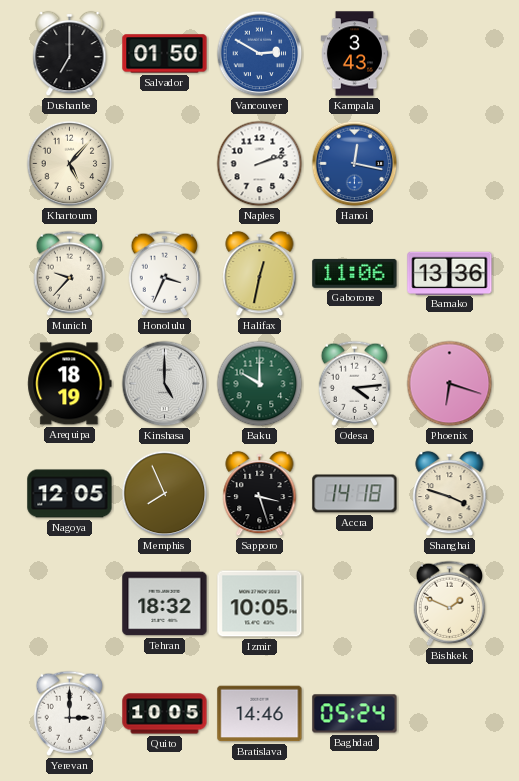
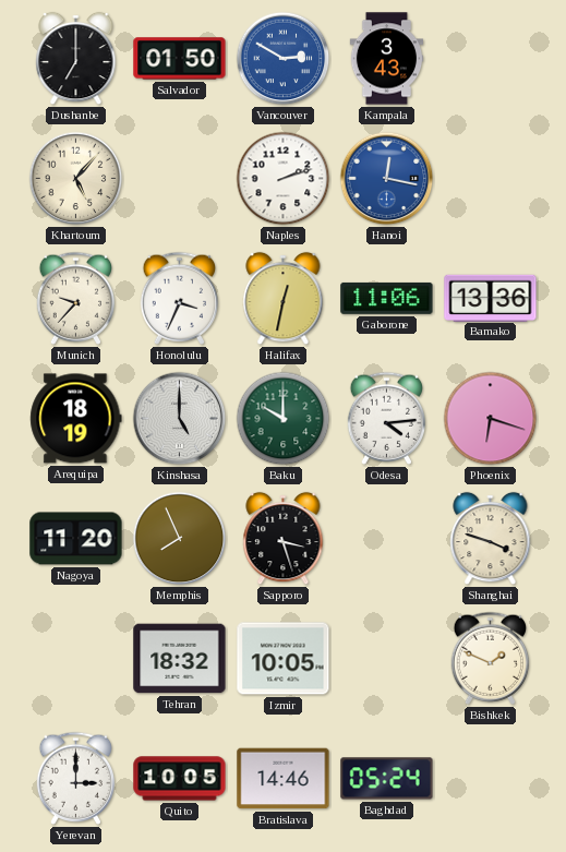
Nagoya: 12:05 -> 11:20
Accra: 14:18 -> none
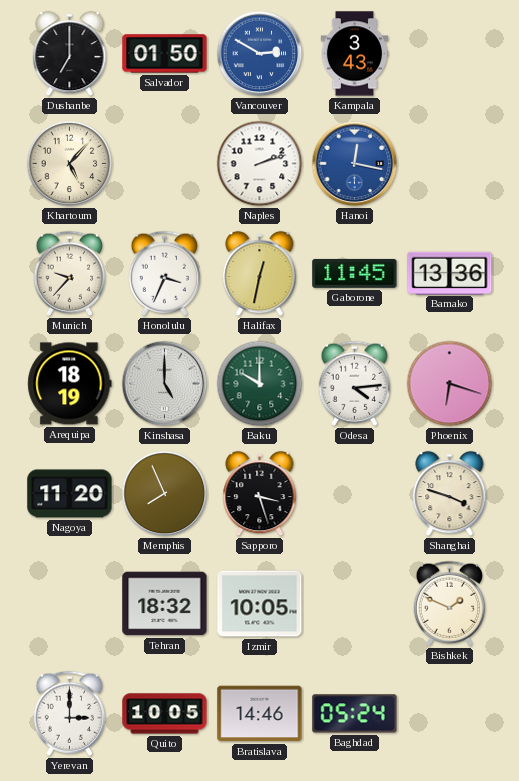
Gaborone: 11:06 -> 11:45
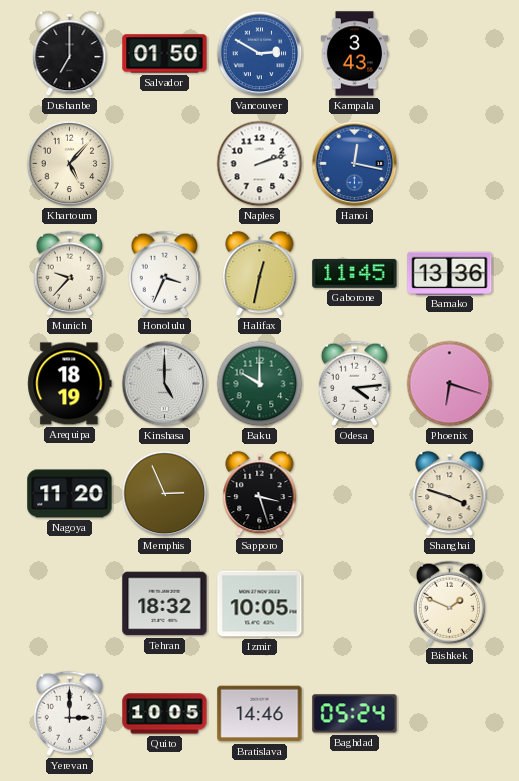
Memphis: 7:56 -> 2:56
